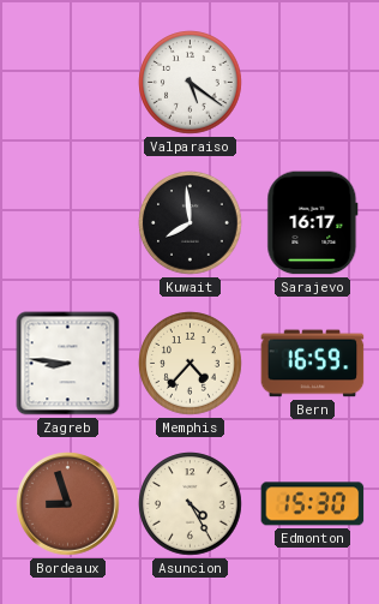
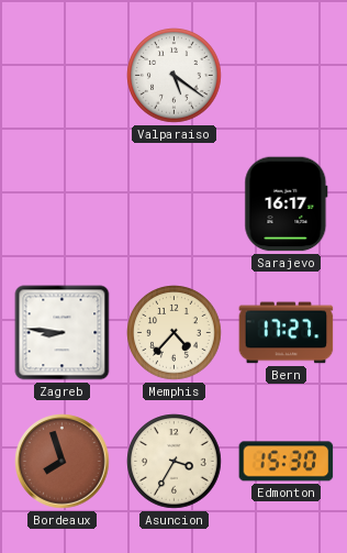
Kuwait: 7:59 -> none
Bern: 16:59 -> 17:27
Bordeaux: 8:57 -> 7:57
Asuncion: 4:25 -> 3:35
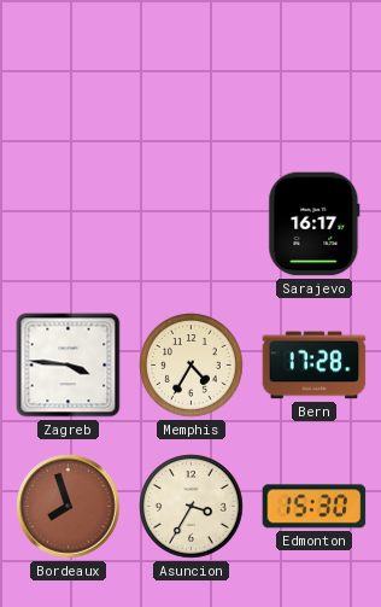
Valparaiso: 5:21 -> none
Zagreb: 8:46 -> 3:46
Memphis: 4:37 -> 4:35
Bern: 17:27 -> 17:28
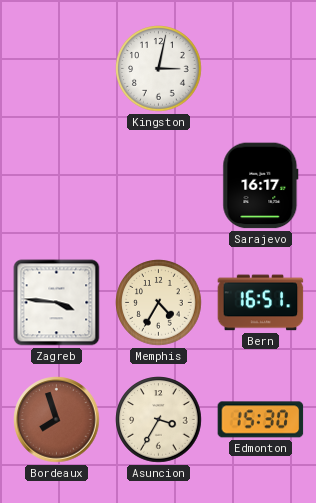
Kingston: none -> 3:02
Bern: 17:28 -> 16:51
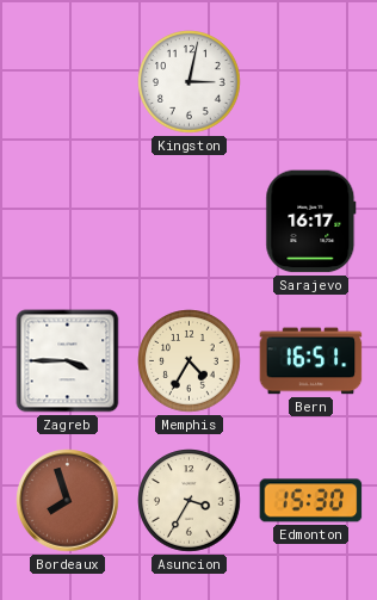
Zagreb: 3:46 -> 3:45
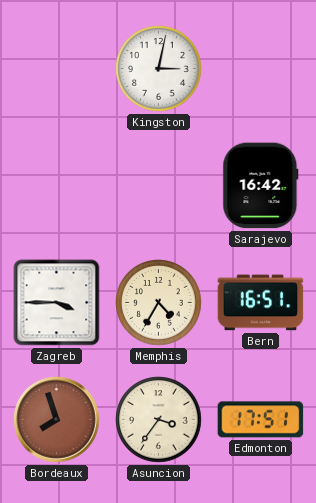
Sarajevo: 16:17 -> 16:42
Asuncion: 3:35 -> 3:36
Edmonton: 15:30 -> 17:51
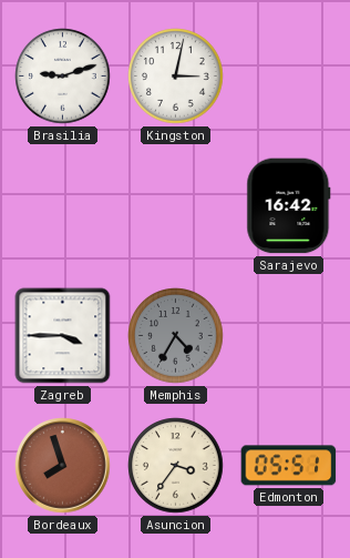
Brasilia: none -> 9:12
Memphis dial: cream -> grey
Bern: 16:51 -> none
Edmonton: 17:51 -> 05:51
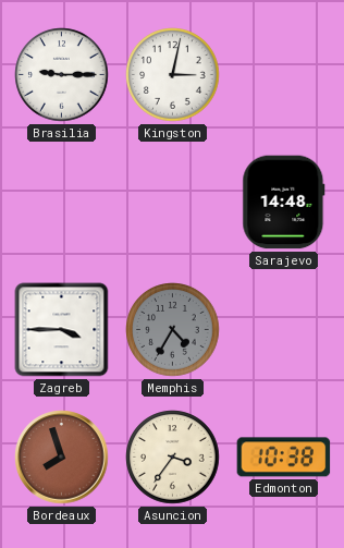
Brasilia: 9:12 -> 9:15
Sarajevo: 16:42 -> 14:48
Edmonton: 05:51 -> 10:38
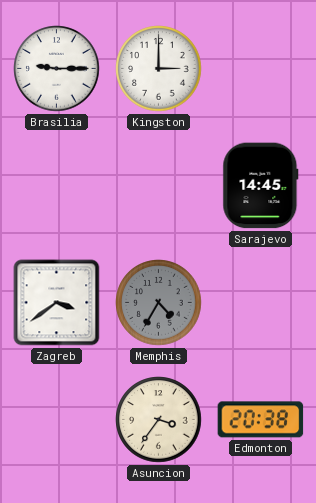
Kingston: 3:02 -> 3:00
Sarajevo: 14:48 -> 14:45
Zagreb: 3:45 -> 3:39
Bordeaux: 7:57 -> none
Edmonton: 10:38 -> 20:38
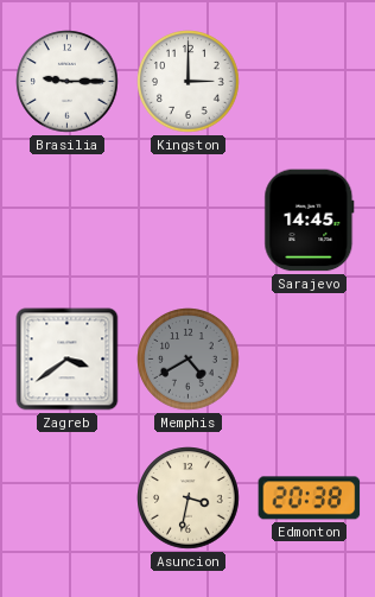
Memphis: 4:35 -> 4:40
Asuncion: 3:36 -> 3:32
